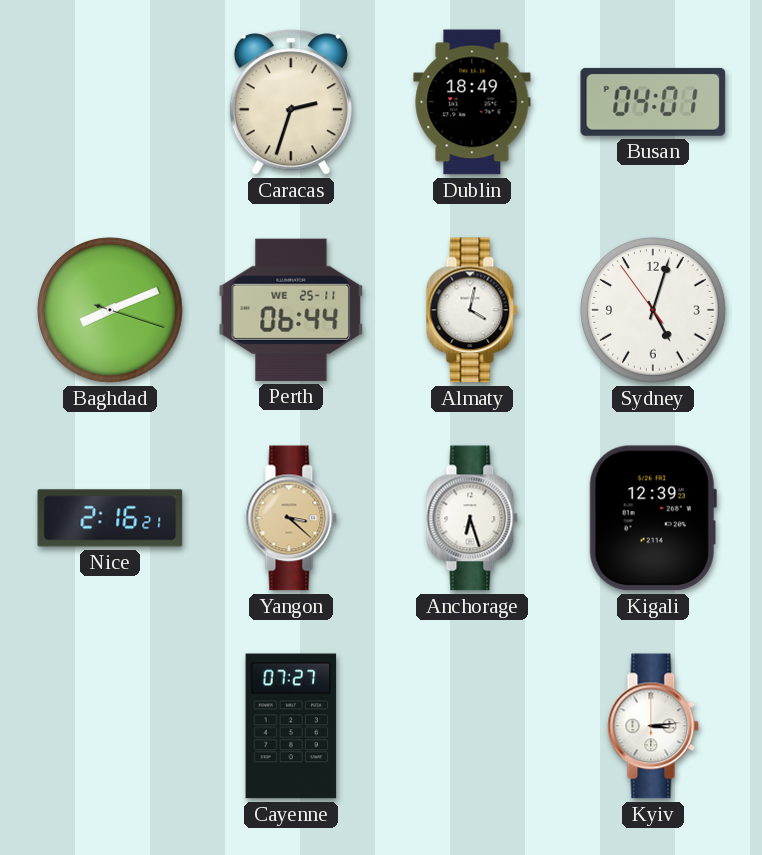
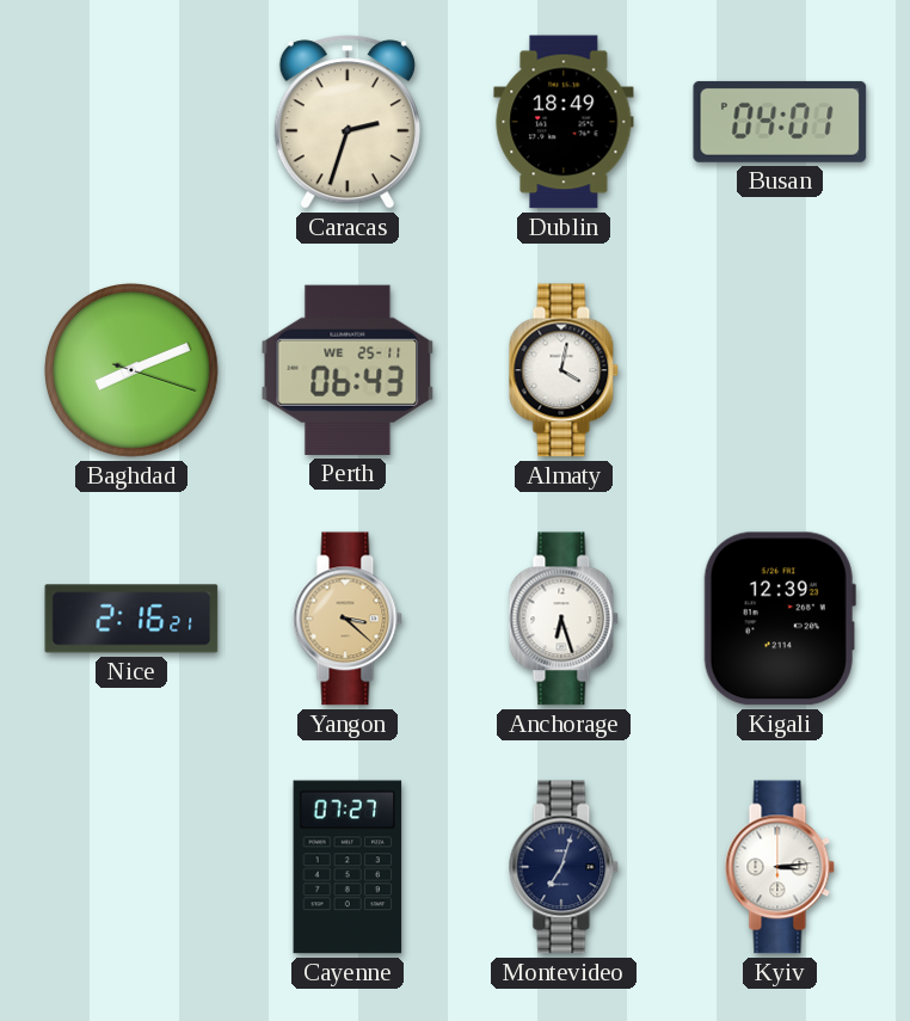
Perth: 06:44 -> 06:43
Sydney: 5:02 -> none
Montevideo: none -> 7:03
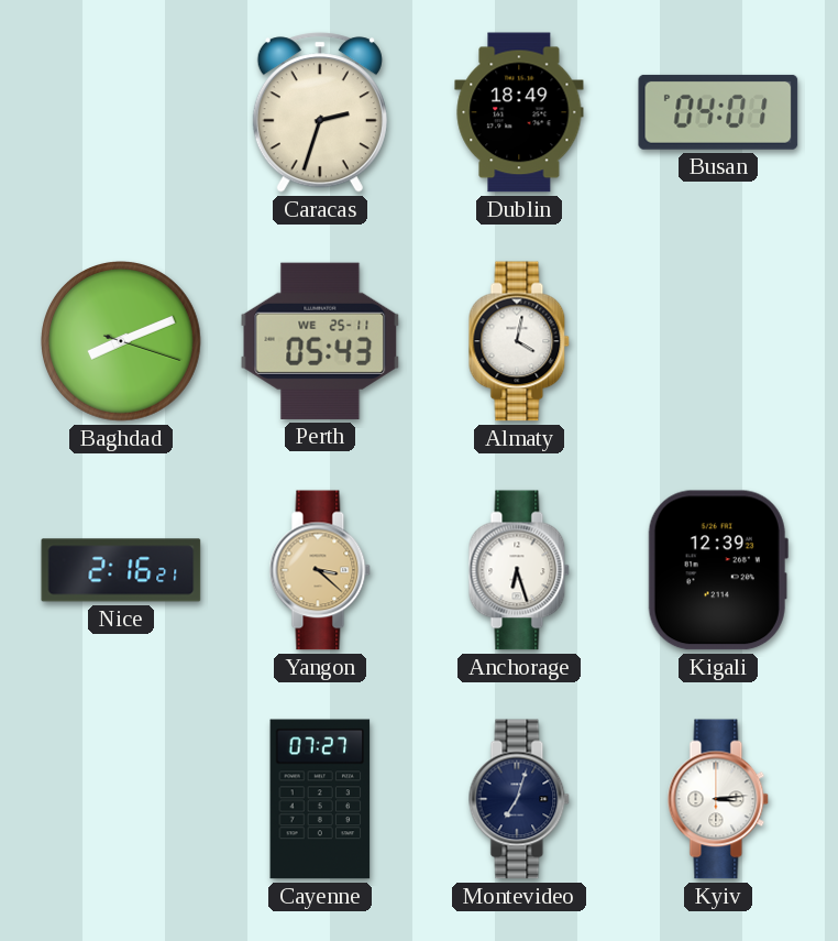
Perth: 06:43 -> 05:43
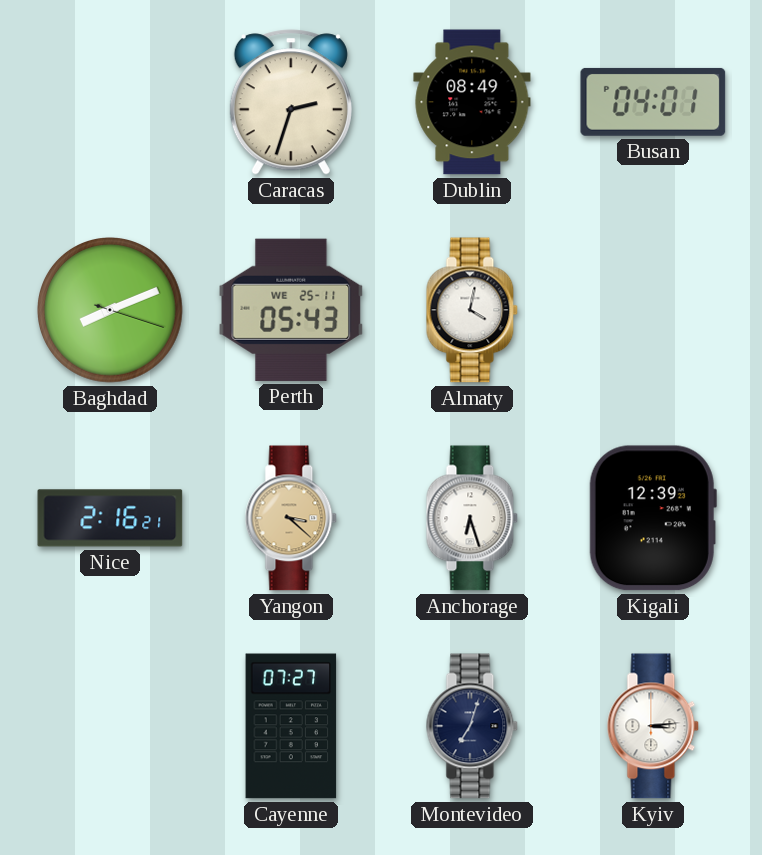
Dublin: 18:49 -> 08:49
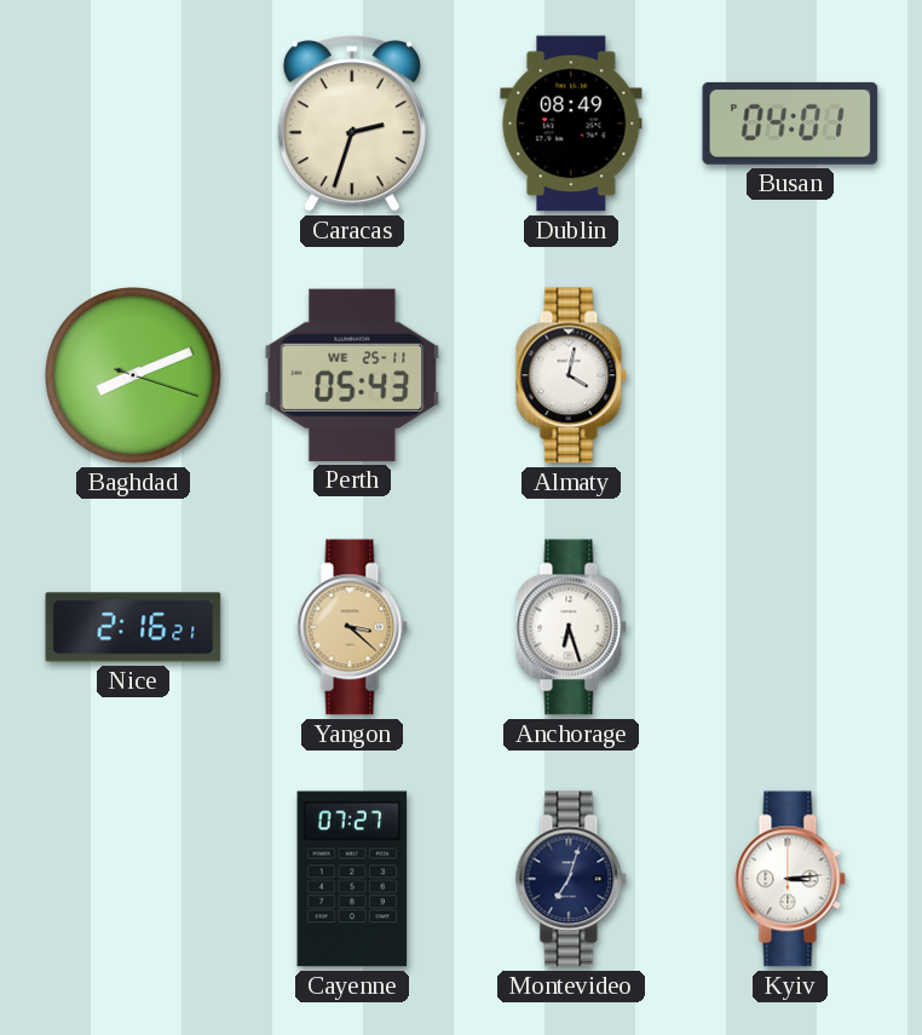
Kigali: 12:39 -> none
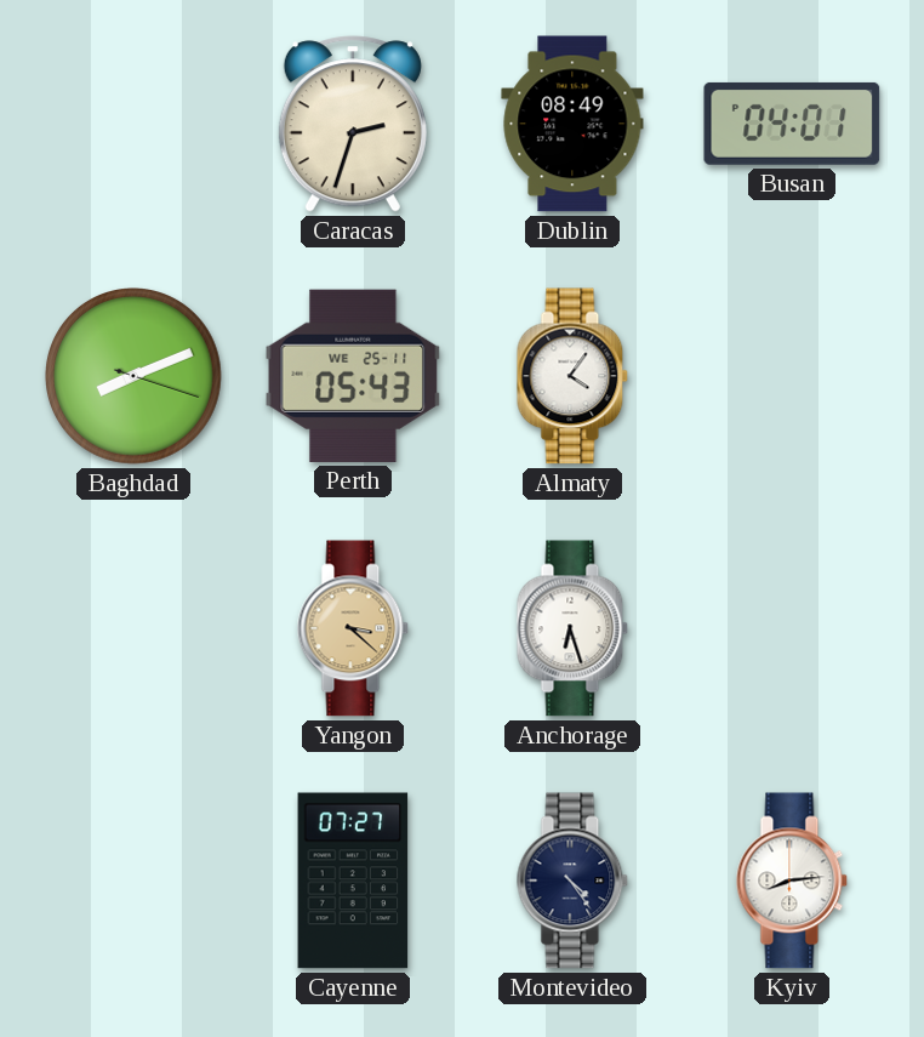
Almaty: 4:02 -> 4:06
Nice: 2:16 -> none
Montevideo: 7:03 -> 4:24
Kyiv: 3:14 -> 8:14
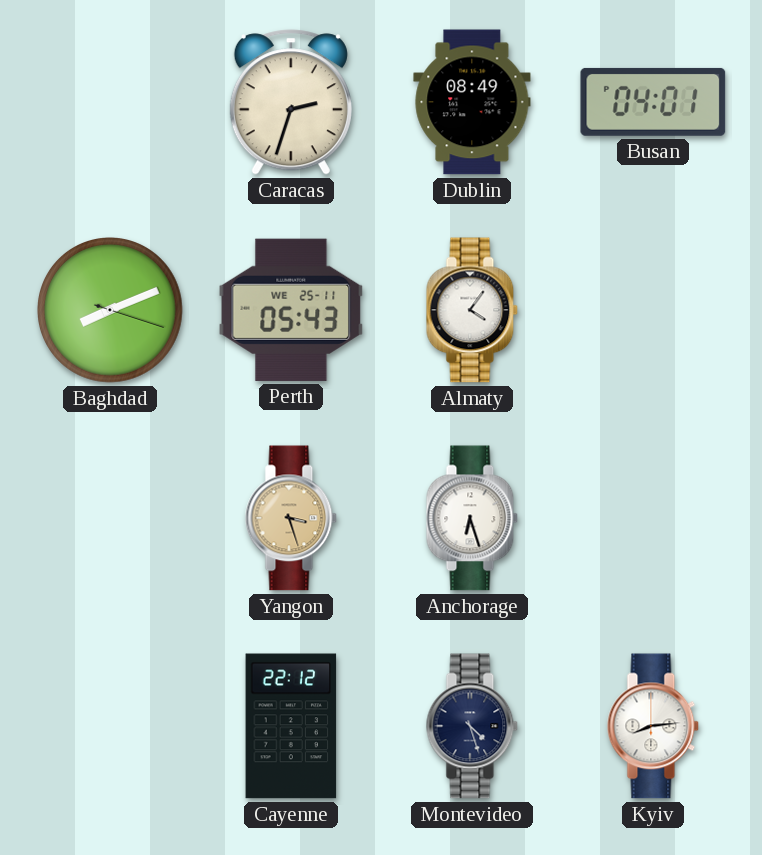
Yangon: 3:22 -> 3:27
Cayenne: 07:27 -> 22:12
Montevideo: 4:24 -> 4:27
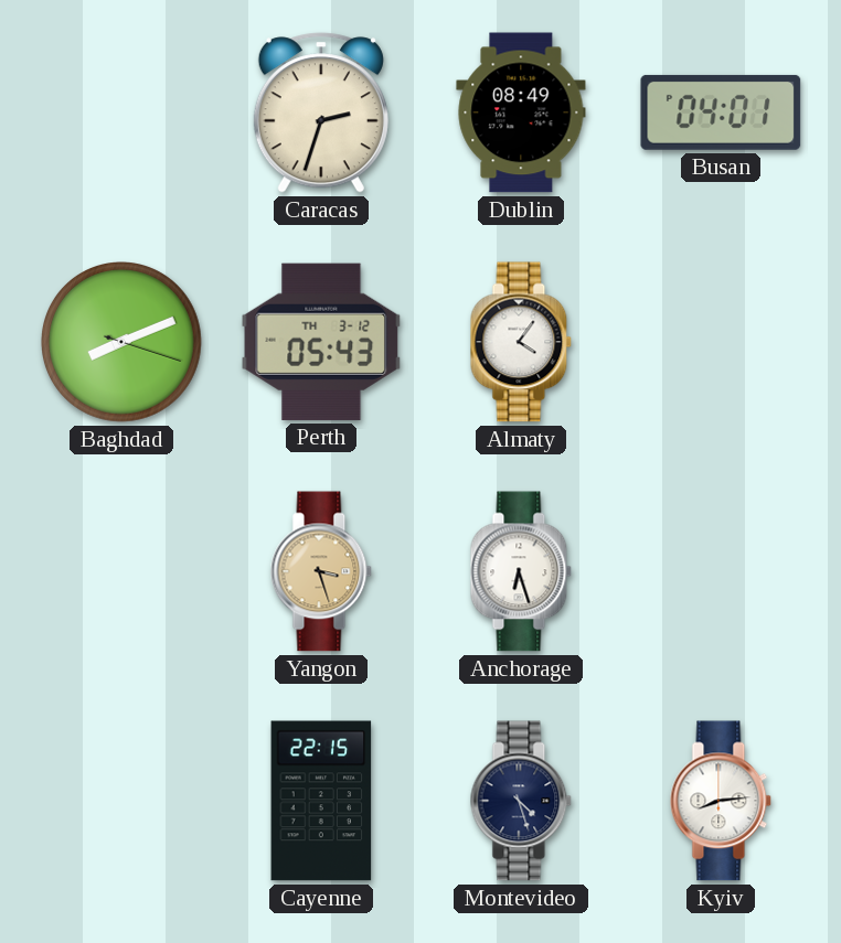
Perth date: WE 25-11 -> TH 3-12
Cayenne: 22:12 -> 22:15
